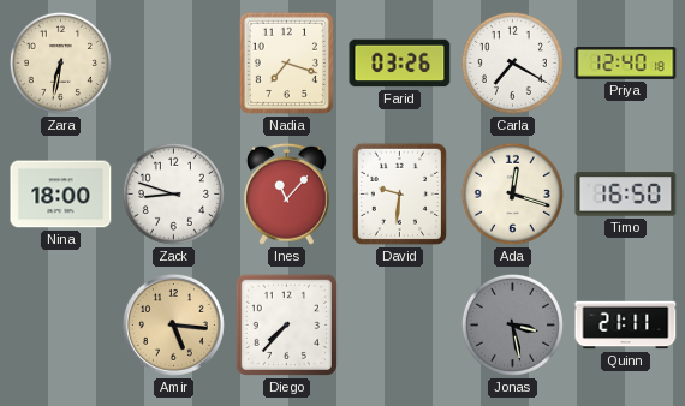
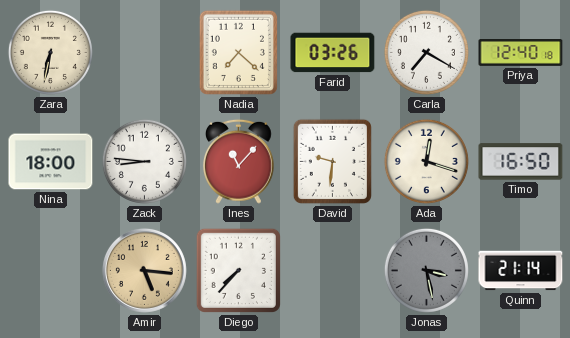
Nadia: 7:18 -> 7:22
Zack: 8:48 -> 8:46
Quinn: 21:11 -> 21:14
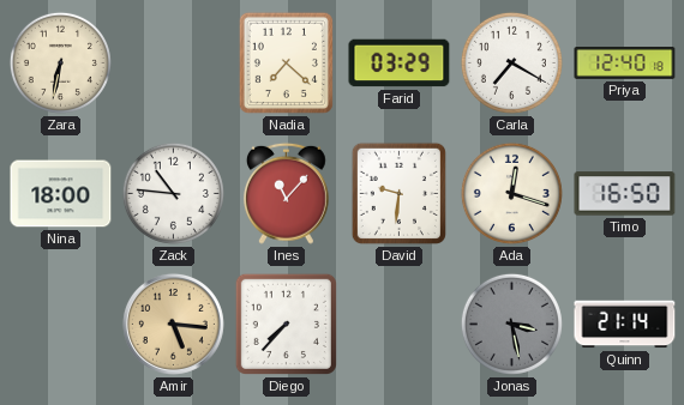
Farid: 03:26 -> 03:29
Zack: 8:46 -> 10:46
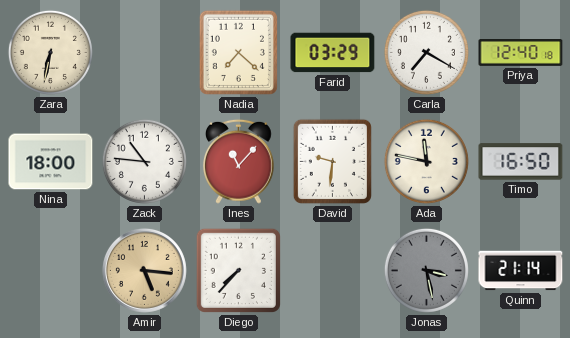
Ada: 12:18 -> 11:47
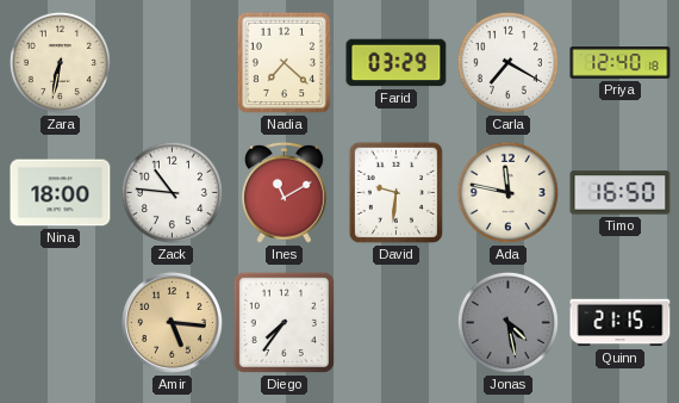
Ines: 11:07 -> 11:10
Diego: 7:37 -> 7:36
Jonas: 3:28 -> 4:28
Quinn: 21:14 -> 21:15
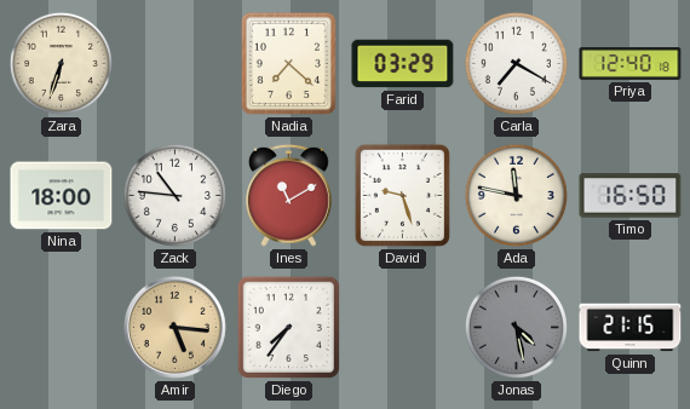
Zara: 6:32 -> 6:33
David: 9:31 -> 9:27
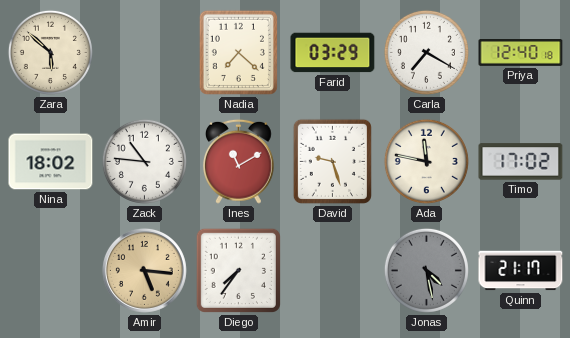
Zara: 6:33 -> 5:52
Nina: 18:00 -> 18:02
Timo: 16:50 -> 17:02
Quinn: 21:15 -> 21:17
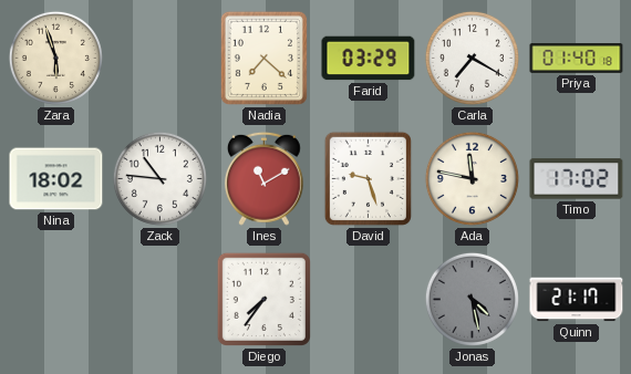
Zara: 5:52 -> 5:57
Priya: 12:40 -> 01:40
Amir: 5:16 -> none
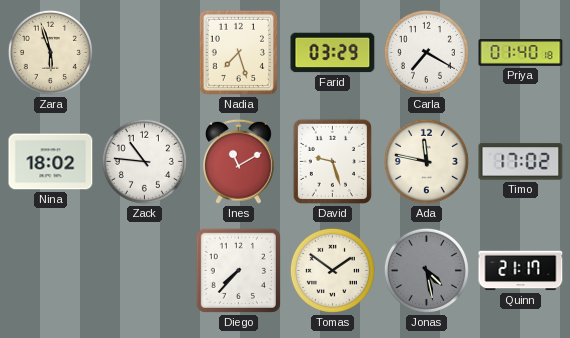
Nadia: 7:22 -> 7:27
Diego: 7:36 -> 7:37
Tomas: none -> 1:51
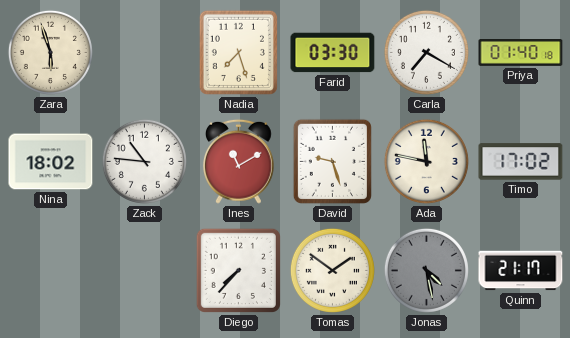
Farid: 03:29 -> 03:30
